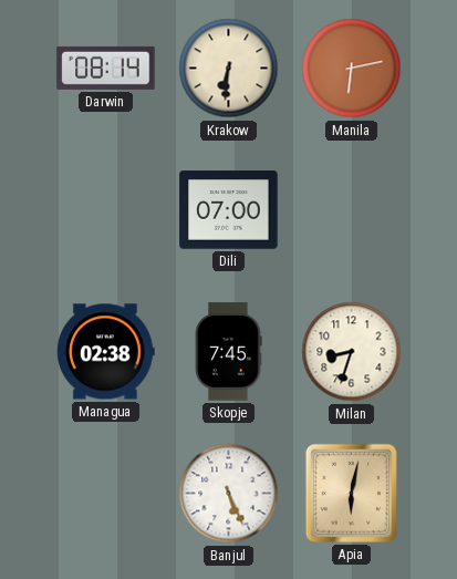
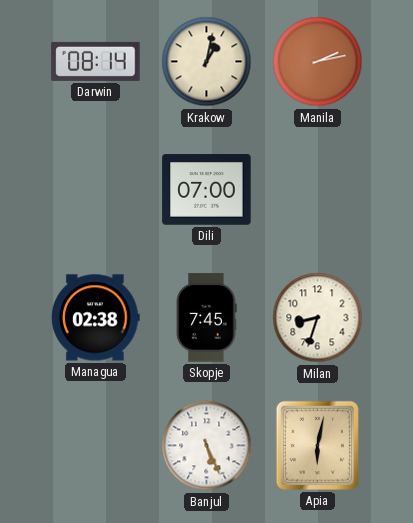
Krakow: 6:31 -> 1:02
Manila: 6:13 -> 2:13
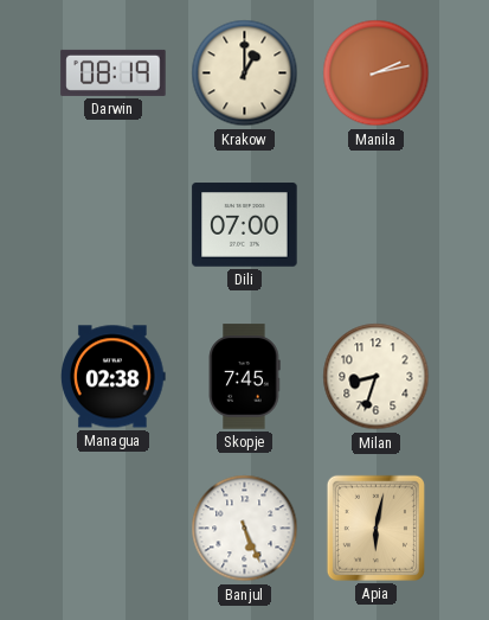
Darwin: 08:14 -> 08:19
Krakow: 1:02 -> 1:00
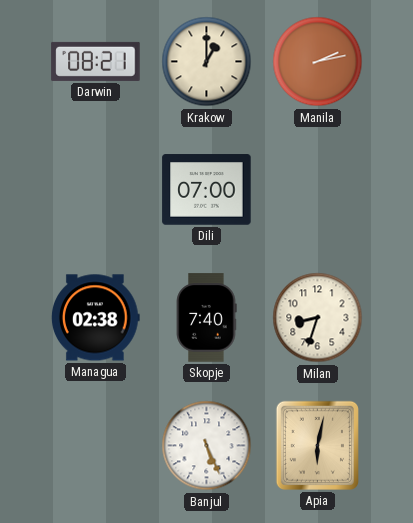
Darwin: 08:19 -> 08:21
Skopje: 7:45 -> 7:40
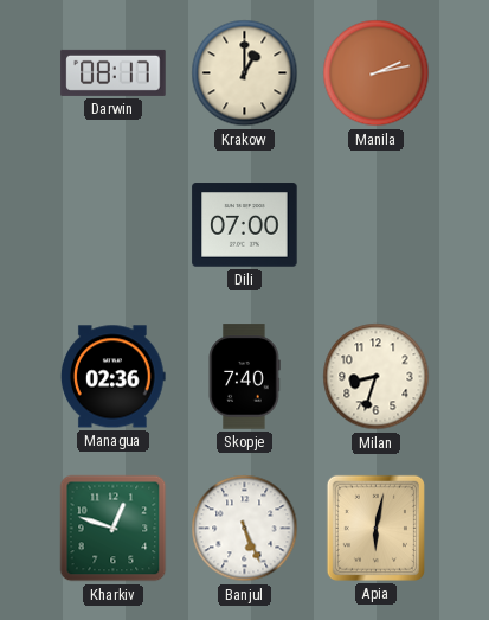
Darwin: 08:21 -> 08:17
Managua: 02:38 -> 02:36
Kharkiv: none -> 12:48
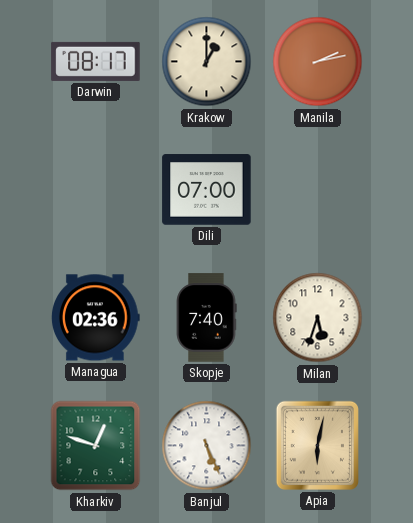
Milan: 8:33 -> 5:33
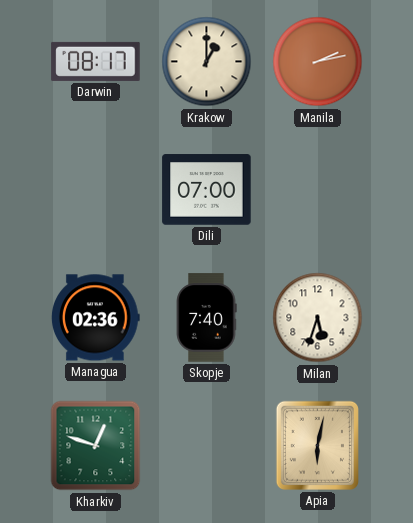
Banjul: 5:26 -> none
